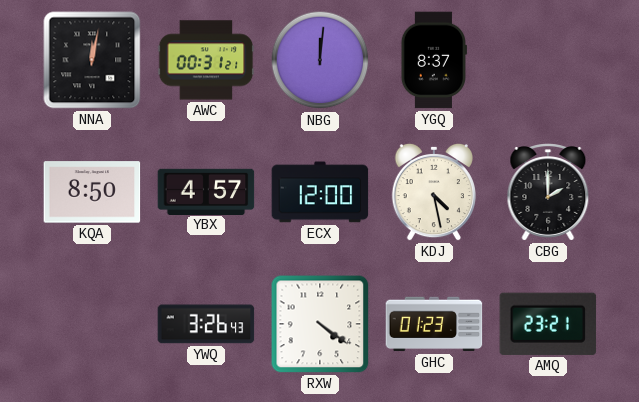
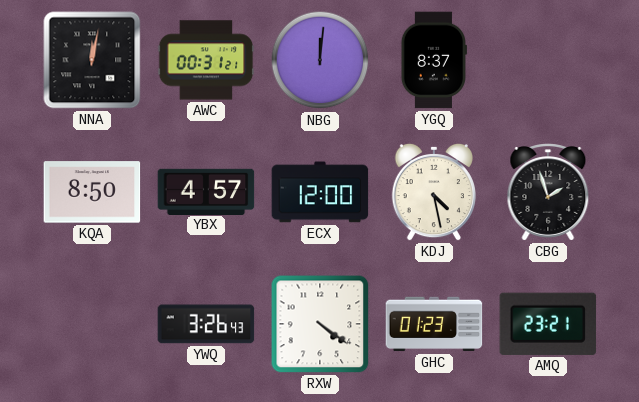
CBG: 2:00 -> 1:57
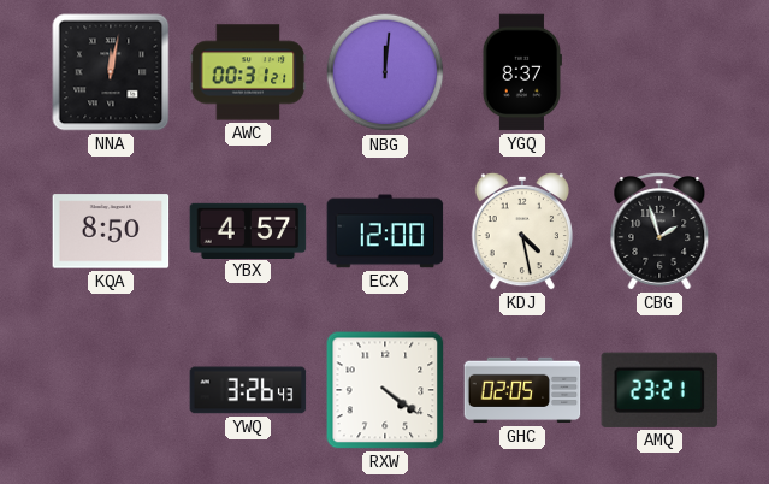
GHC: 01:23 -> 02:05
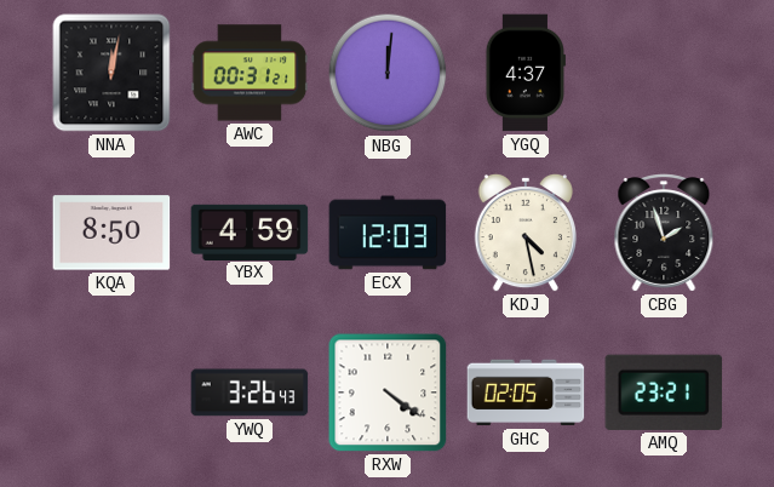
YGQ: 8:37 -> 4:37
YBX: 4:57 -> 4:59
ECX: 12:00 -> 12:03
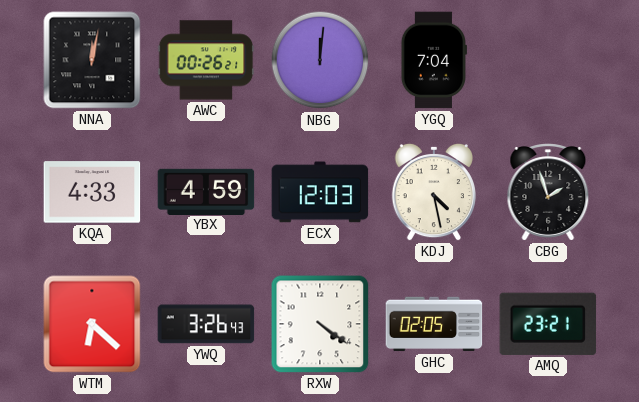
AWC: 00:31 -> 00:26
YGQ: 4:37 -> 7:04
KQA: 8:50 -> 4:33
WTM: none -> 6:22
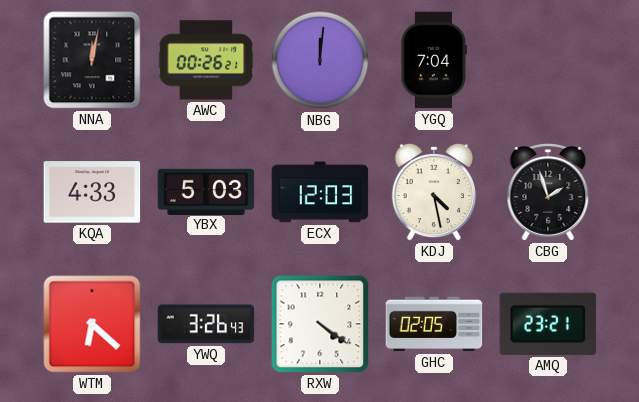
YBX: 4:59 -> 5:03
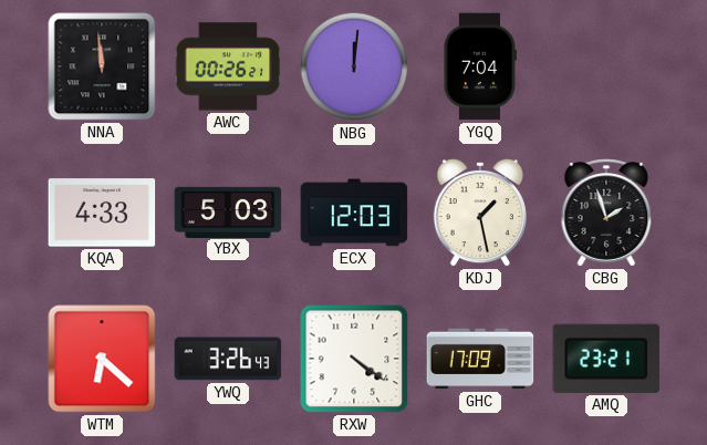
NNA: 12:02 -> 11:59
KDJ: 4:28 -> 1:28
GHC: 02:05 -> 17:09
